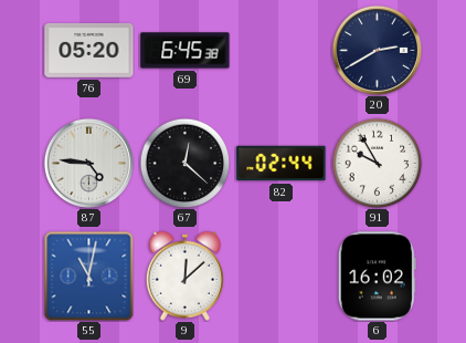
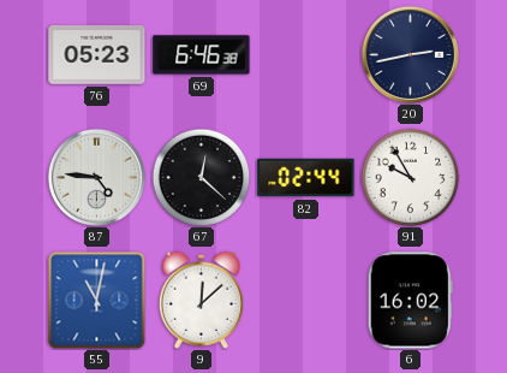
76: 05:20 -> 05:23
69: 6:45 -> 6:46
20: 2:40 -> 2:43
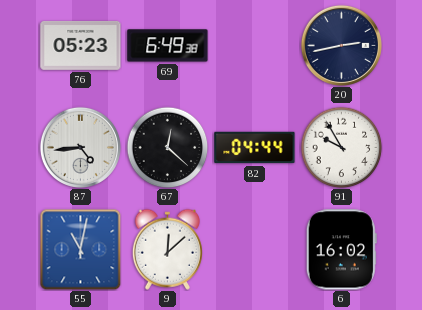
69: 6:46 -> 6:49
87: 4:46 -> 4:44
82: 02:44 -> 04:44
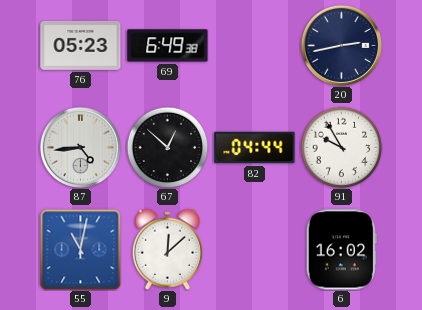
67: 12:22 -> 12:52
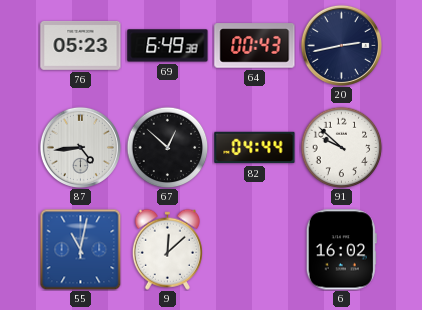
64: none -> 00:43
91: 9:55 -> 9:52
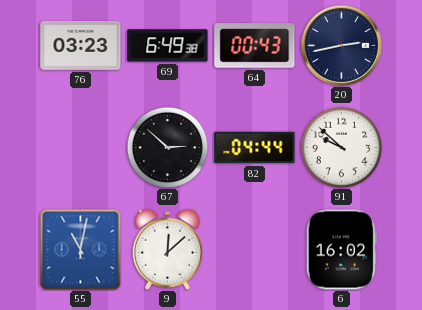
76: 05:23 -> 03:23
87: 4:44 -> none
67: 12:52 -> 2:52
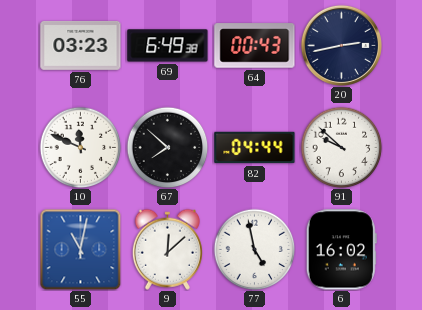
10: none -> 11:49
67: 2:52 -> 7:52
77: none -> 4:58
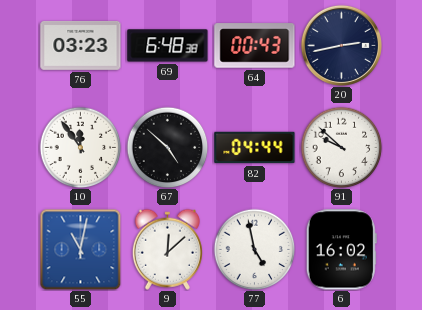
69: 6:49 -> 6:48
10: 11:49 -> 11:54
67: 7:52 -> 4:52
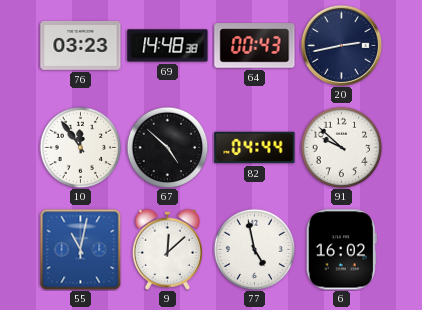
69: 6:48 -> 14:48
